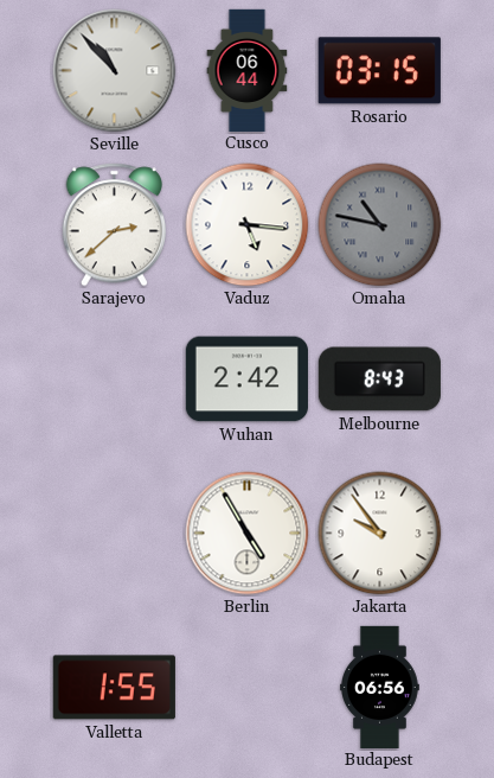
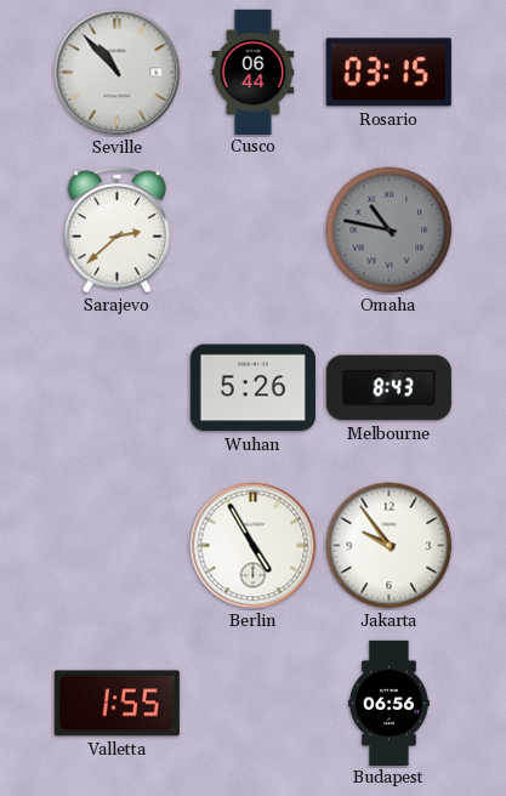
Vaduz: 5:16 -> none
Wuhan: 2:42 -> 5:26
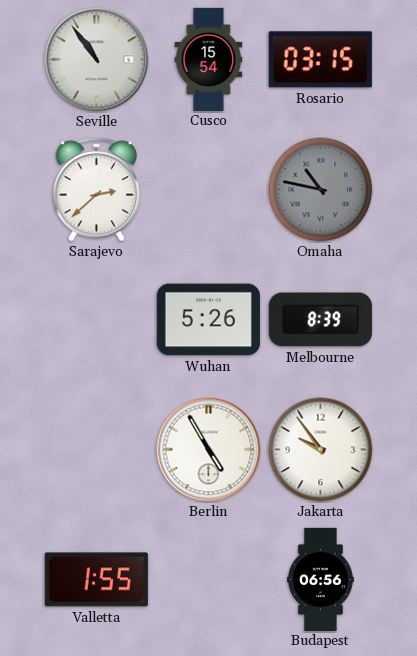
Seville: 10:53 -> 10:54
Cusco: 06:44 -> 15:54
Melbourne: 8:43 -> 8:39
